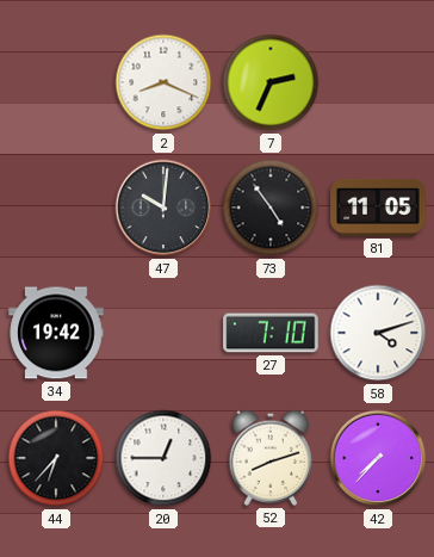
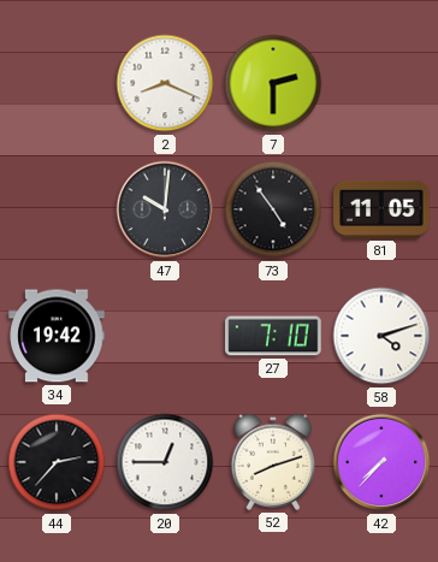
7: 2:34 -> 2:30
44: 6:37 -> 2:37
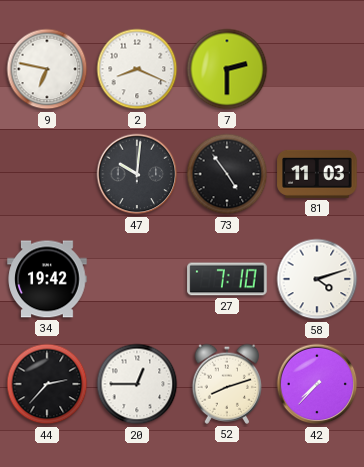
9: none -> 6:47
81: 11:05 -> 11:03
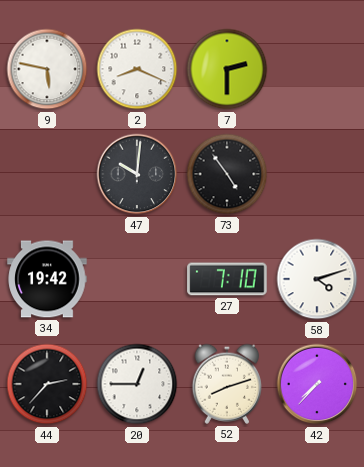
9: 6:47 -> 5:47
81: 11:03 -> none
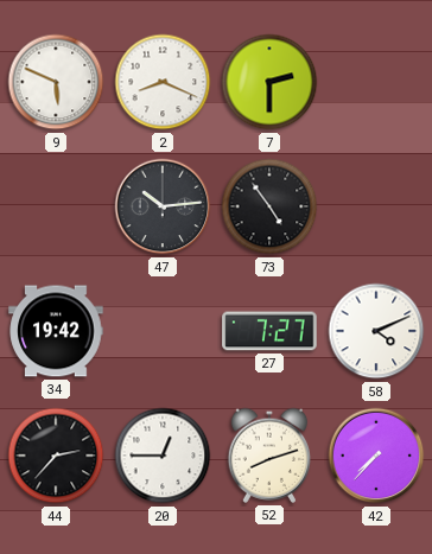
9: 5:47 -> 5:49
47: 10:01 -> 10:14
27: 7:10 -> 7:27
58: 4:12 -> 4:11
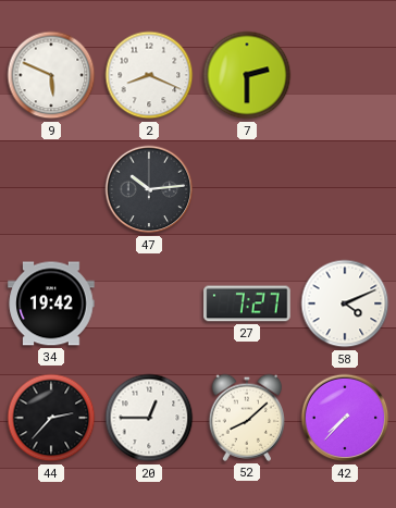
73: 4:54 -> none
52: 8:12 -> 8:08
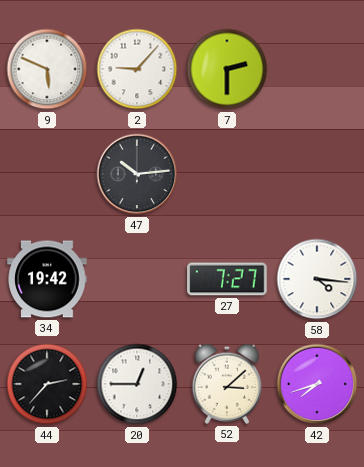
2: 8:19 -> 9:07
58: 4:11 -> 4:16
52: 8:08 -> 3:08
42: 7:37 -> 7:42
